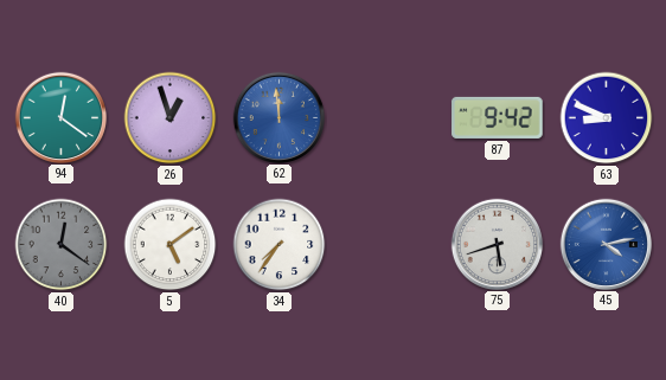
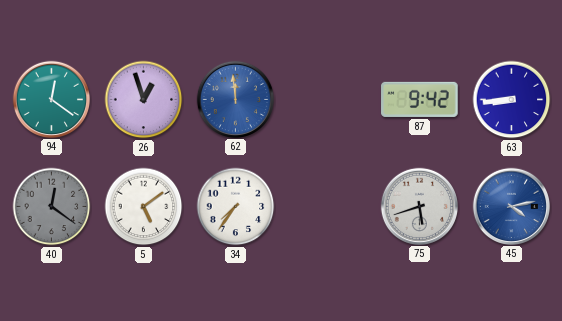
63: 8:49 -> 8:44
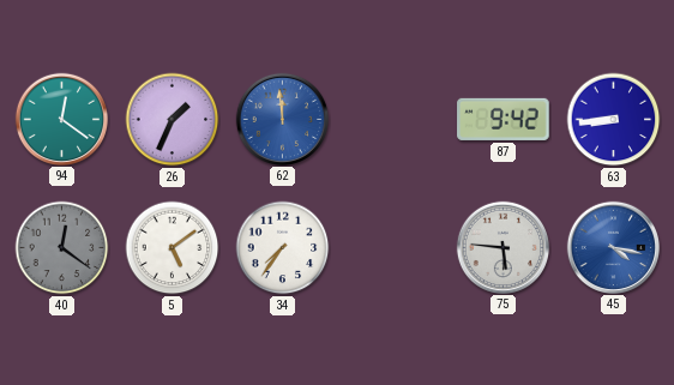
26: 12:57 -> 1:34
75: 5:42 -> 5:46
45: 4:13 -> 4:17
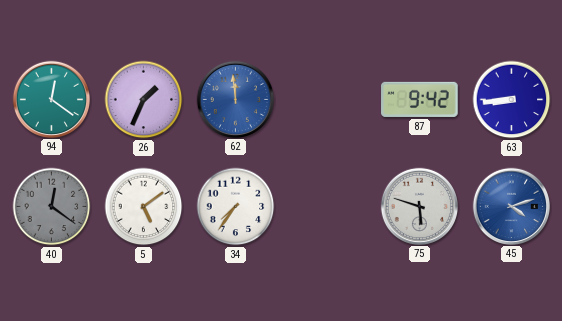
75: 5:46 -> 5:48
45: 4:17 -> 4:12
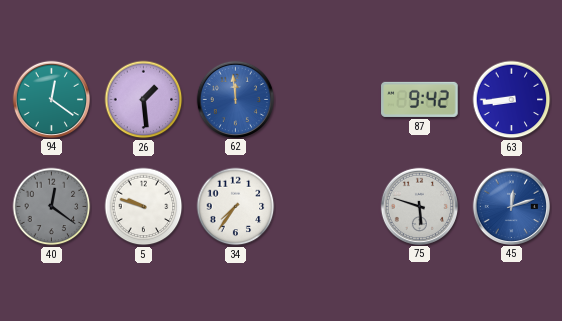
26: 1:34 -> 1:29
5: 5:09 -> 9:48
45: 4:12 -> 12:12
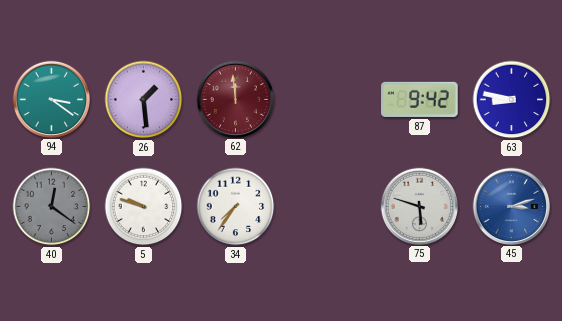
94: 12:21 -> 3:21
62 dial: blue -> burgundy
63: 8:44 -> 8:47
45: 12:12 -> 3:12
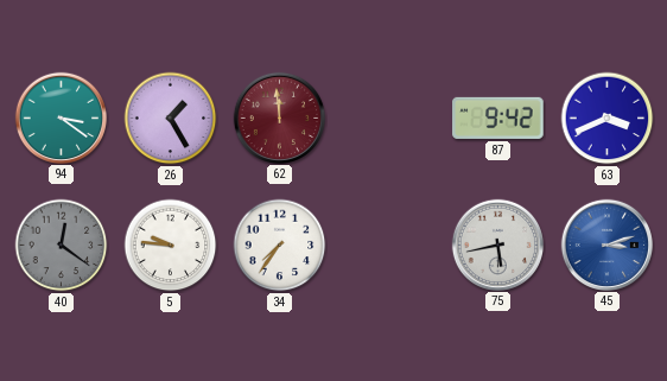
26: 1:29 -> 1:25
63: 8:47 -> 3:41
5: 9:48 -> 9:46
75: 5:48 -> 5:43
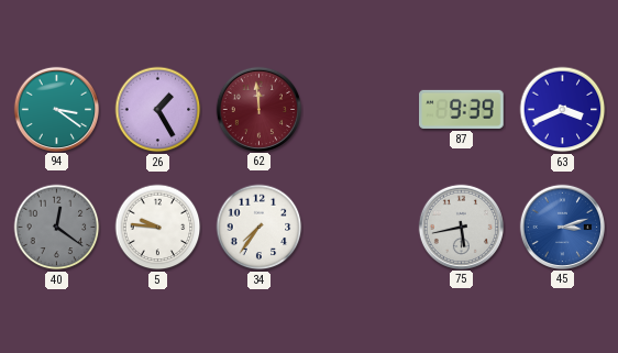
87: 9:42 -> 9:39
